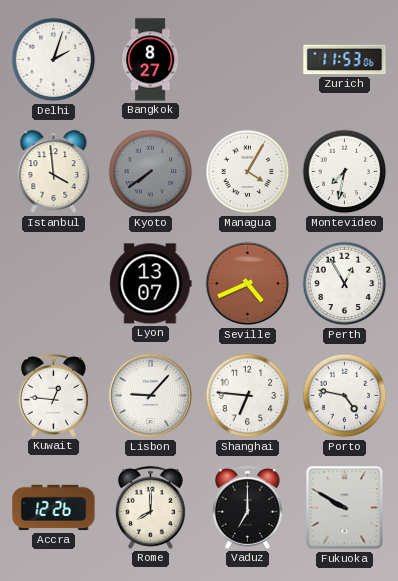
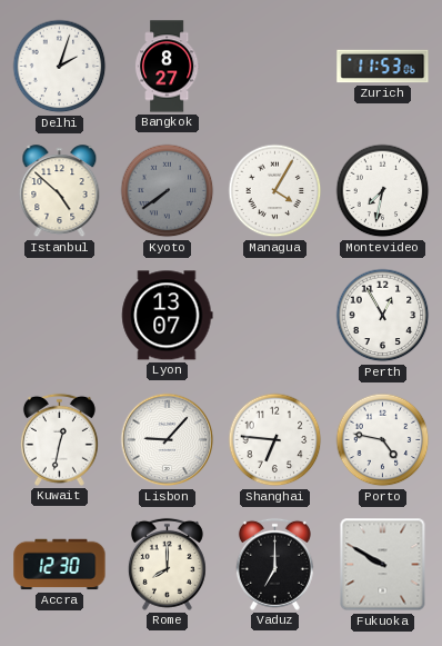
Istanbul: 3:59 -> 4:52
Seville: 4:41 -> none
Kuwait: 12:46 -> 12:32
Accra: 12:26 -> 12:30
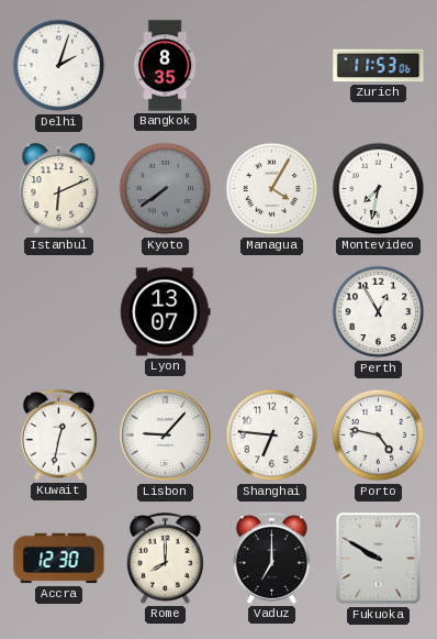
Bangkok: 8:27 -> 8:35
Istanbul: 4:52 -> 6:11
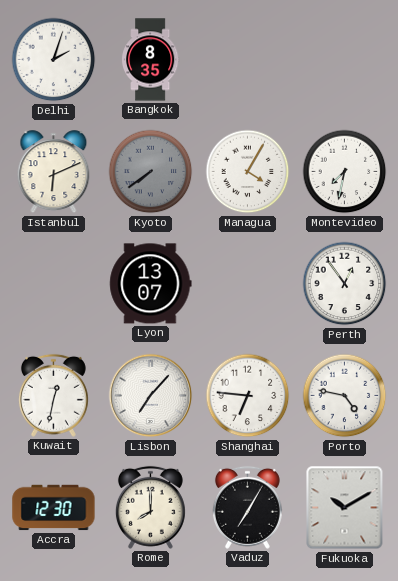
Zurich: 11:53 -> none
Perth: 12:55 -> 12:54
Lisbon: 9:07 -> 7:07
Vaduz: 7:00 -> 7:05
Fukuoka: 9:50 -> 10:10
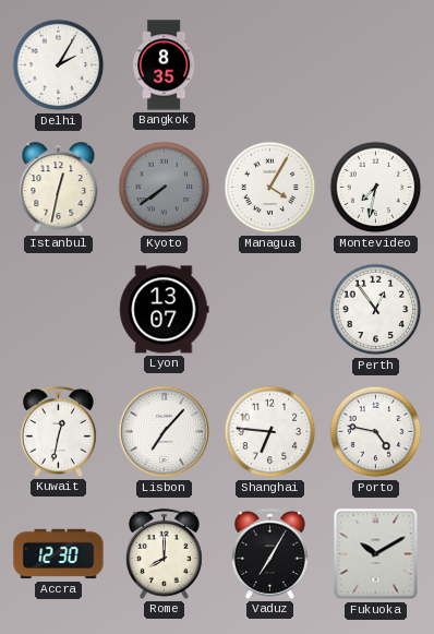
Delhi: 2:03 -> 2:05
Istanbul: 6:11 -> 12:32
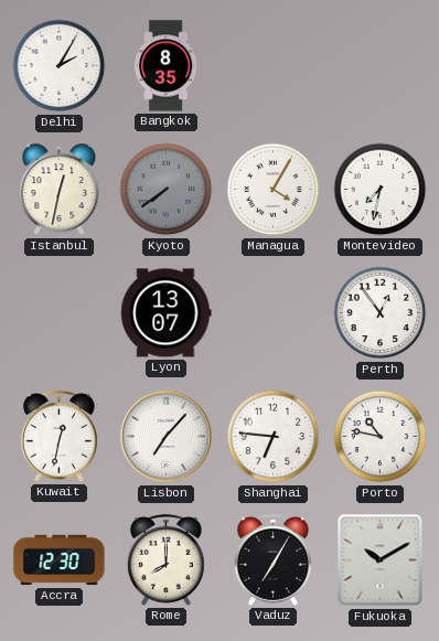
Porto: 4:47 -> 10:47
